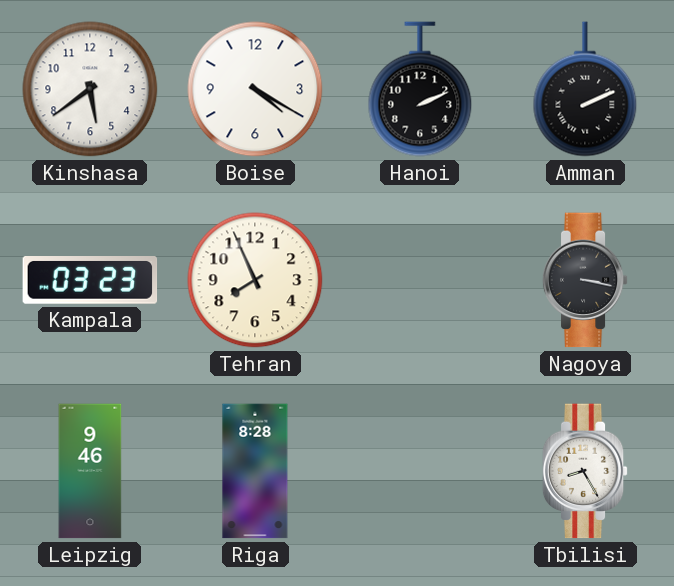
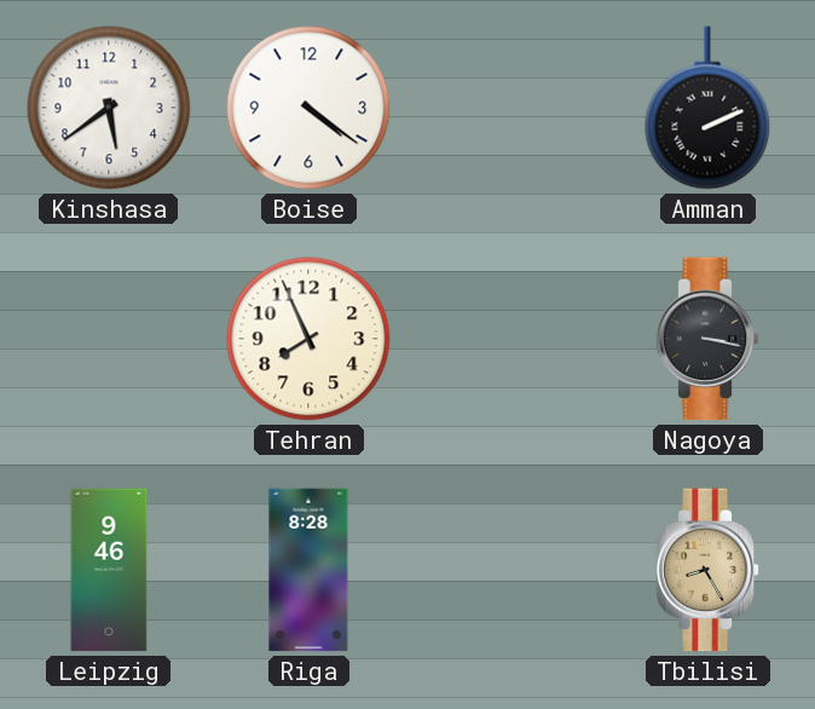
Boise: 4:20 -> 4:21
Hanoi: 2:11 -> none
Kampala: 03:23 -> none
Tbilisi dial: white -> champagne
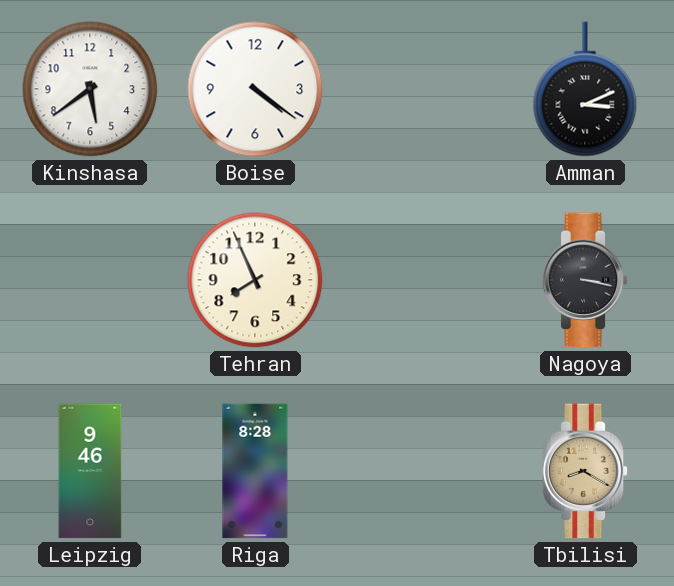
Amman: 2:11 -> 3:11
Tbilisi: 8:25 -> 8:20
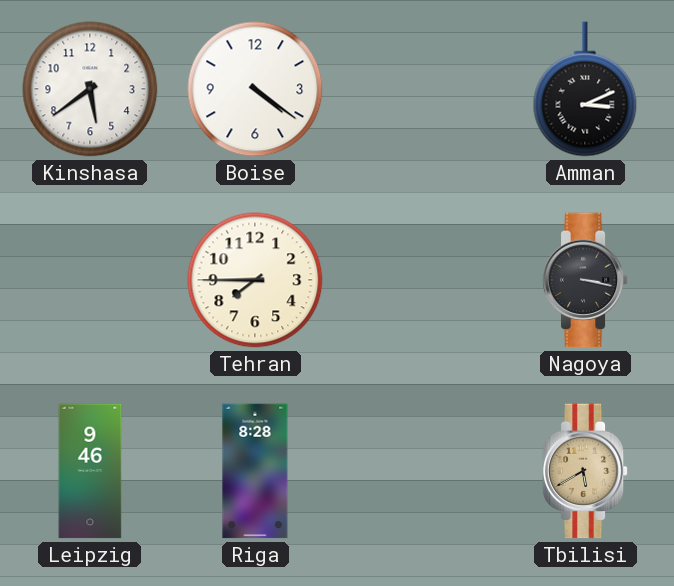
Tehran: 7:56 -> 7:45
Tbilisi: 8:20 -> 5:40
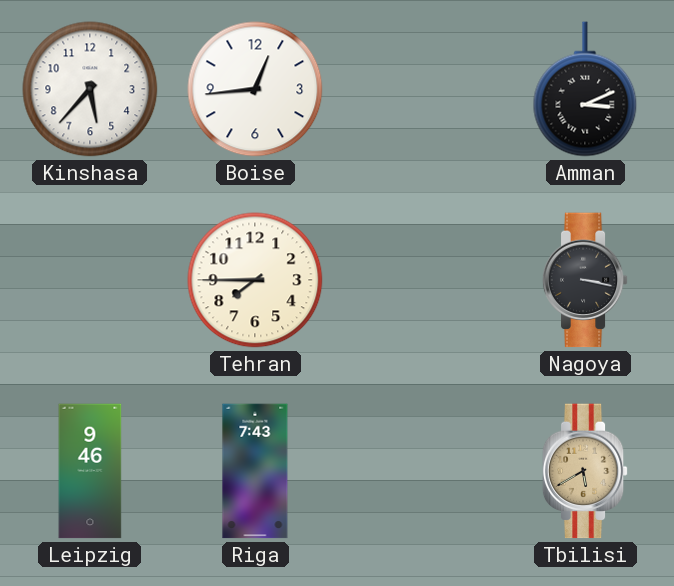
Kinshasa: 5:39 -> 5:37
Boise: 4:21 -> 12:44
Riga: 8:28 -> 7:43
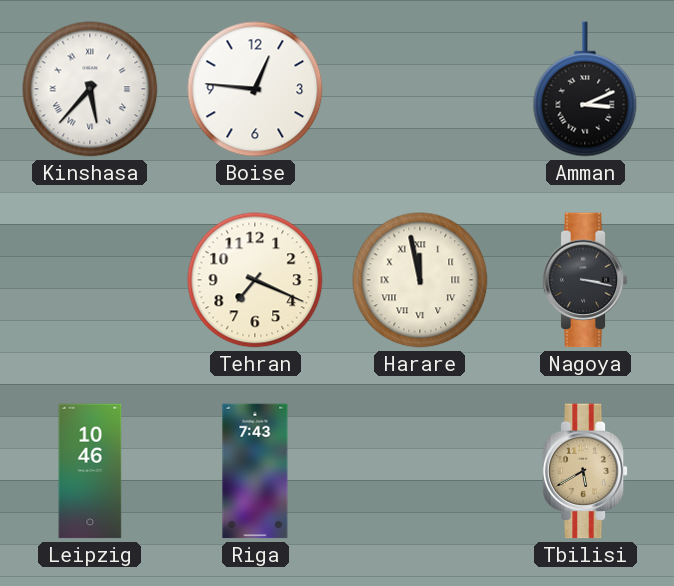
Kinshasa numerals: Arabic -> Roman
Boise: 12:44 -> 12:46
Tehran: 7:45 -> 7:19
Harare: none -> 11:58
Leipzig: 9:46 -> 10:46
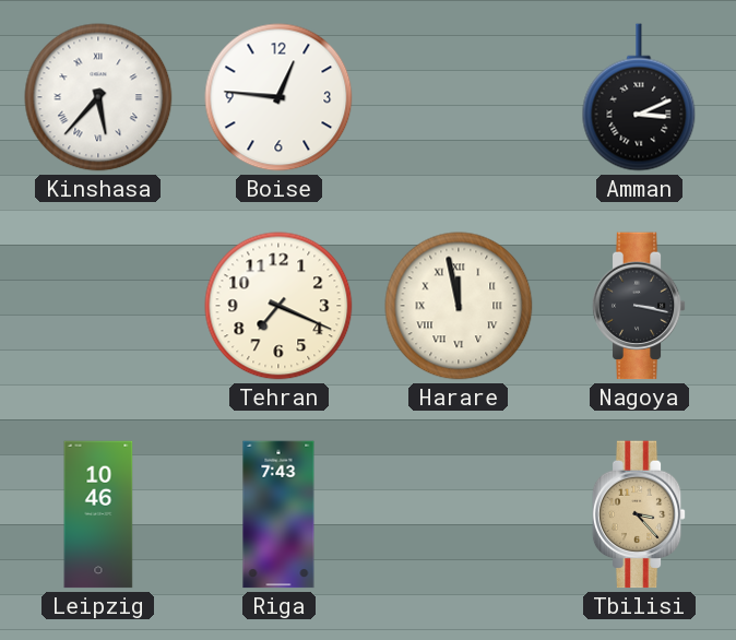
Tbilisi: 5:40 -> 3:23
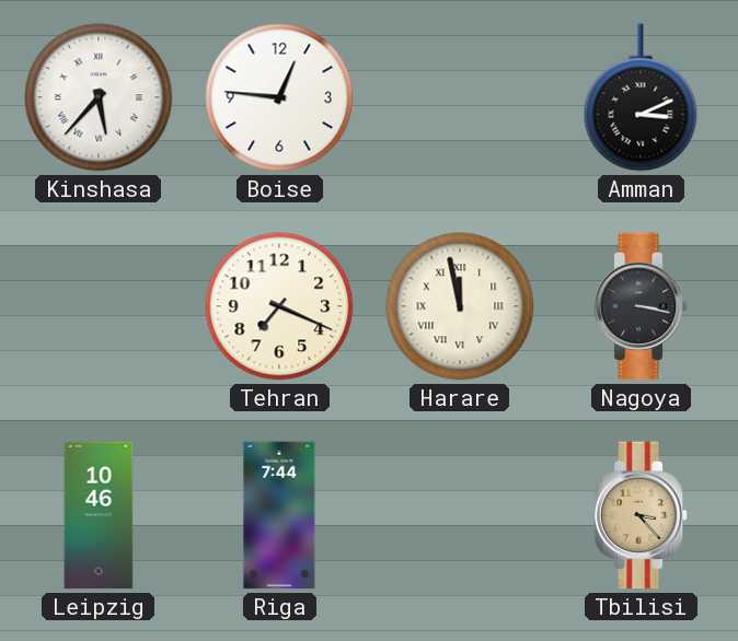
Riga: 7:43 -> 7:44
